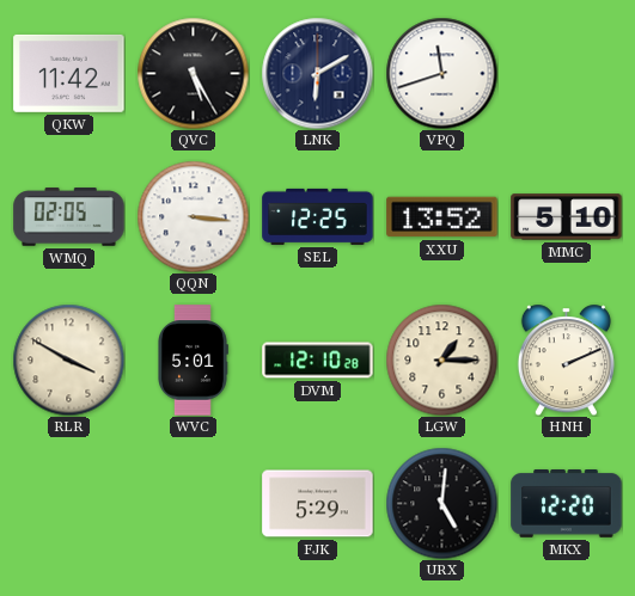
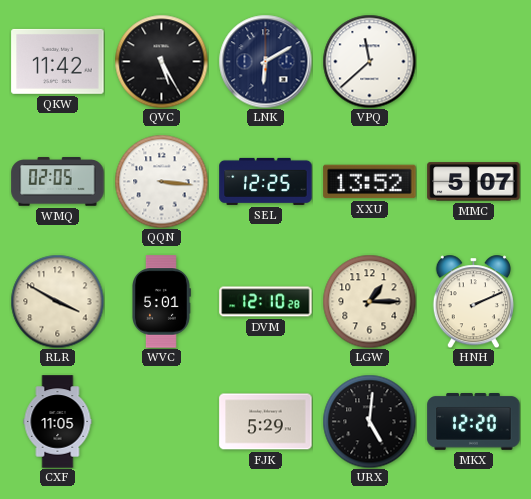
VPQ: 11:42 -> 11:38
MMC: 5:10 -> 5:07
CXF: none -> 11:05
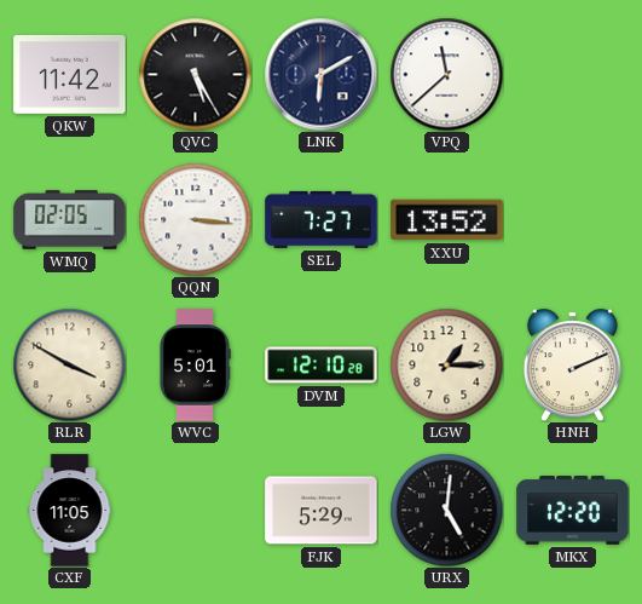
SEL: 12:25 -> 7:27
MMC: 5:07 -> none
